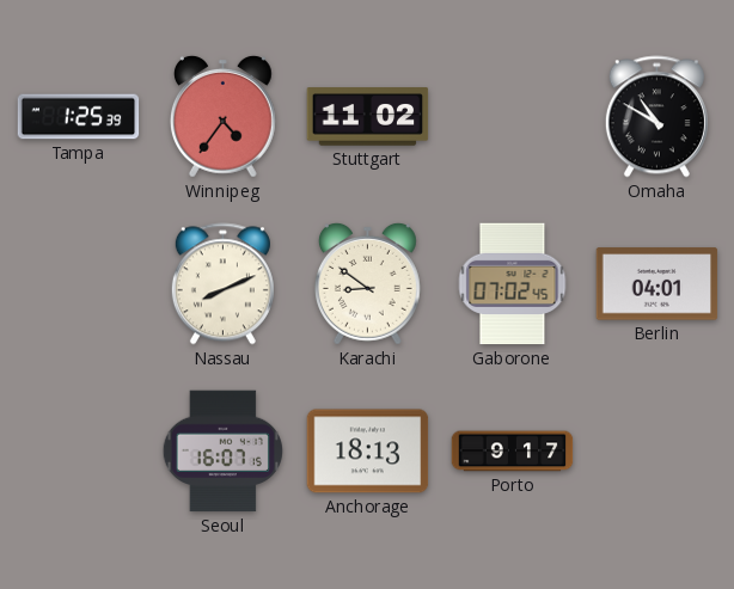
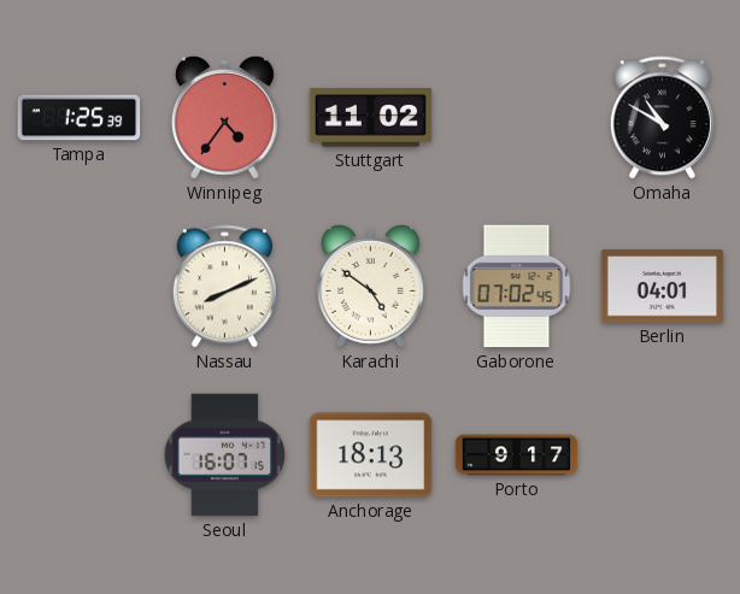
Karachi: 8:51 -> 4:51
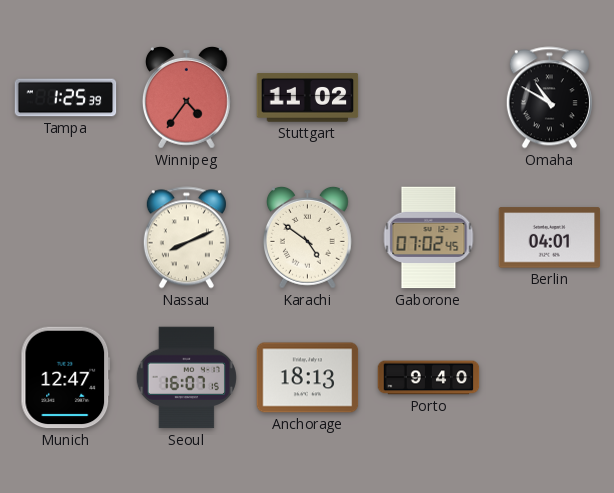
Munich: none -> 12:47
Porto: 9:17 -> 9:40
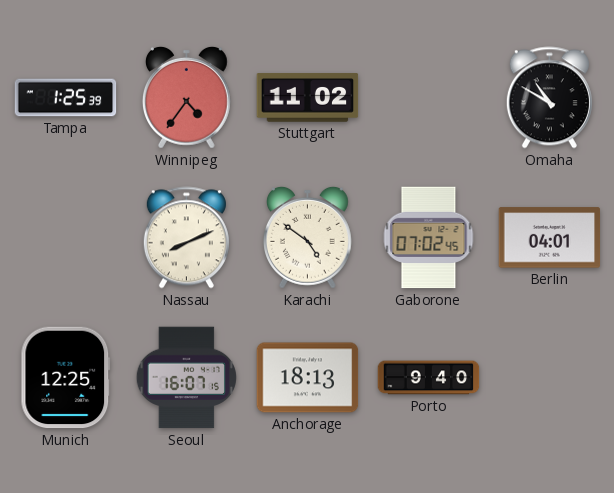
Munich: 12:47 -> 12:25
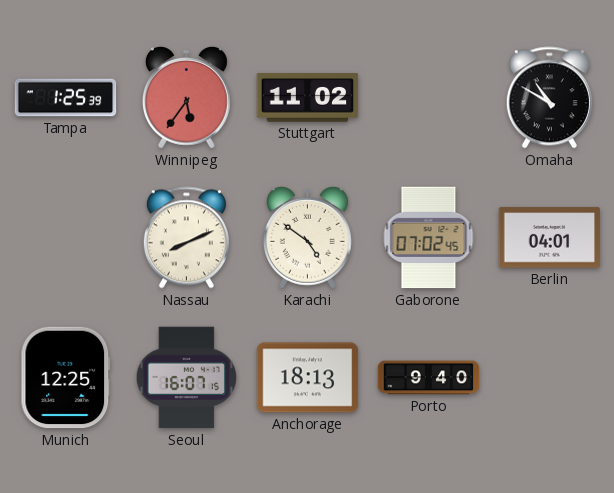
Winnipeg: 4:36 -> 5:36
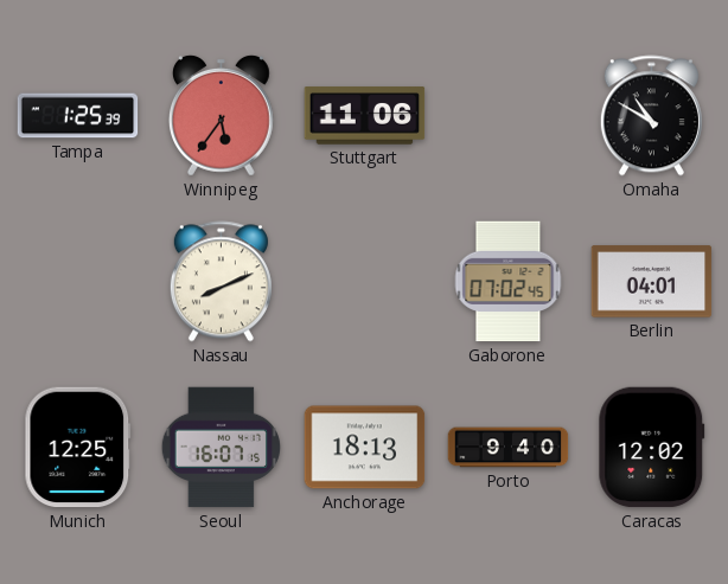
Stuttgart: 11:02 -> 11:06
Karachi: 4:51 -> none
Caracas: none -> 12:02
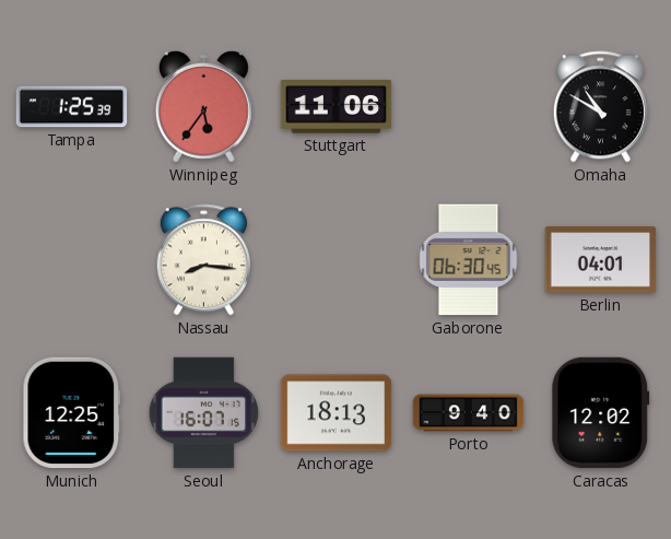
Nassau: 8:11 -> 8:16
Gaborone: 07:02 -> 06:30
